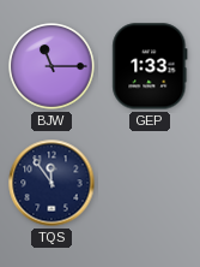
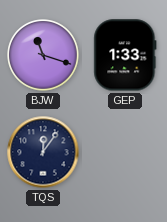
BJW: 11:15 -> 11:18
TQS: 11:54 -> 12:06
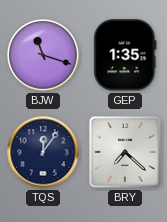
GEP: 1:33 -> 1:35
BRY: none -> 7:22
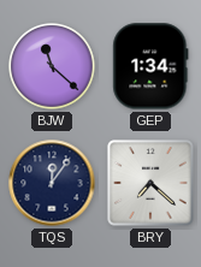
BJW: 11:18 -> 11:22
GEP: 1:35 -> 1:34
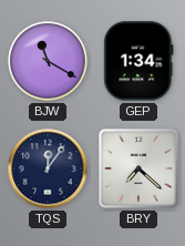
BJW: 11:22 -> 11:20
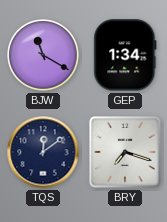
TQS: 12:06 -> 12:09
BRY: 7:22 -> 7:18
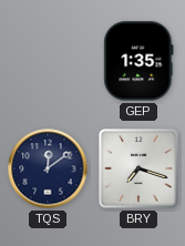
BJW: 11:20 -> none
GEP: 1:34 -> 1:35
